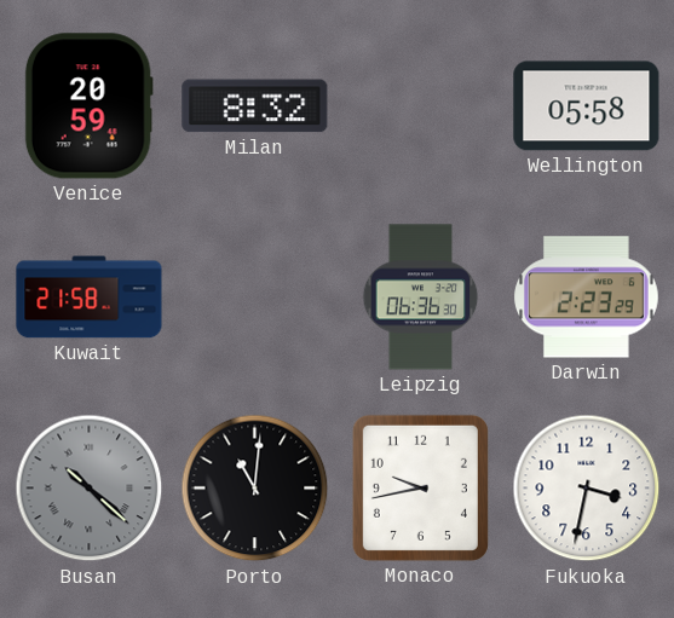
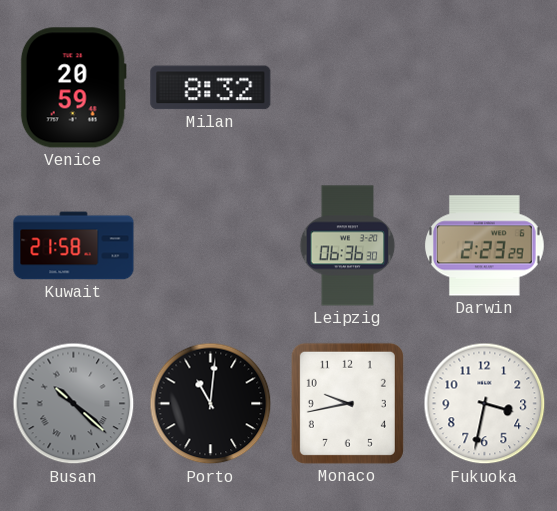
Wellington: 05:58 -> none
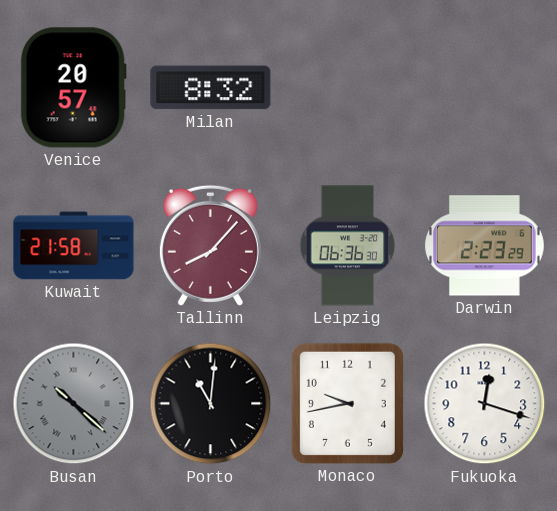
Venice: 20:59 -> 20:57
Tallinn: none -> 8:07
Fukuoka: 3:32 -> 12:18
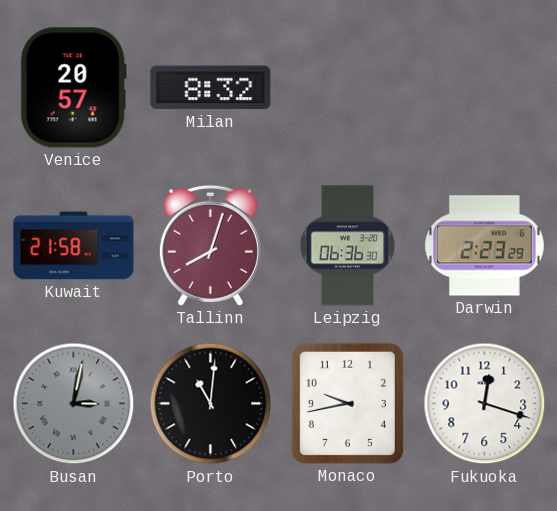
Tallinn: 8:07 -> 8:03
Busan: 10:22 -> 3:02
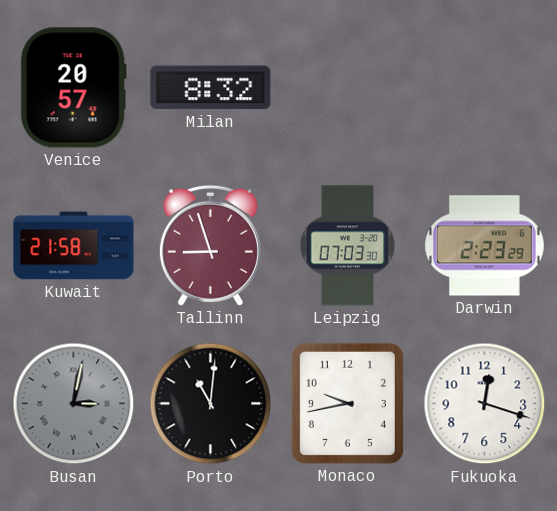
Tallinn: 8:03 -> 8:57
Leipzig: 06:36 -> 07:03
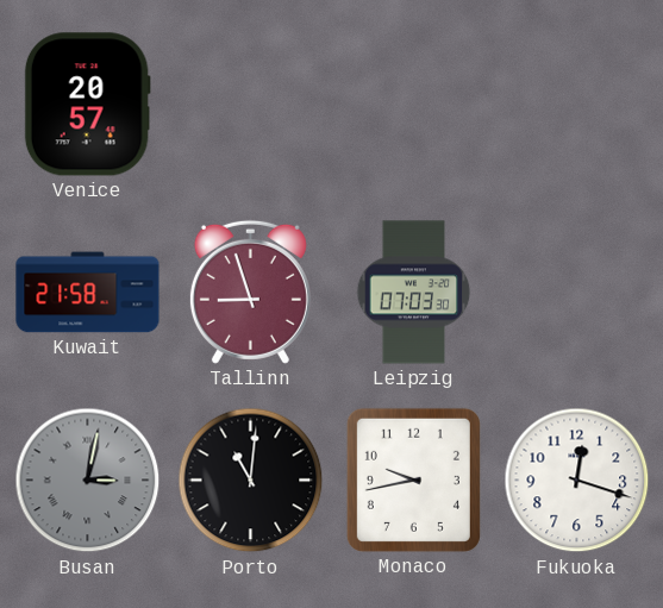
Milan: 8:32 -> none
Darwin: 2:23 -> none
